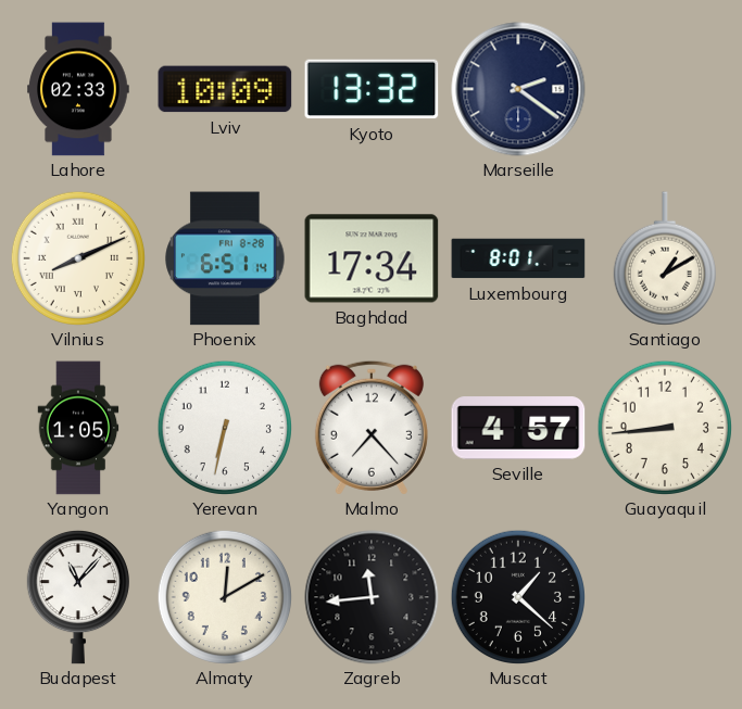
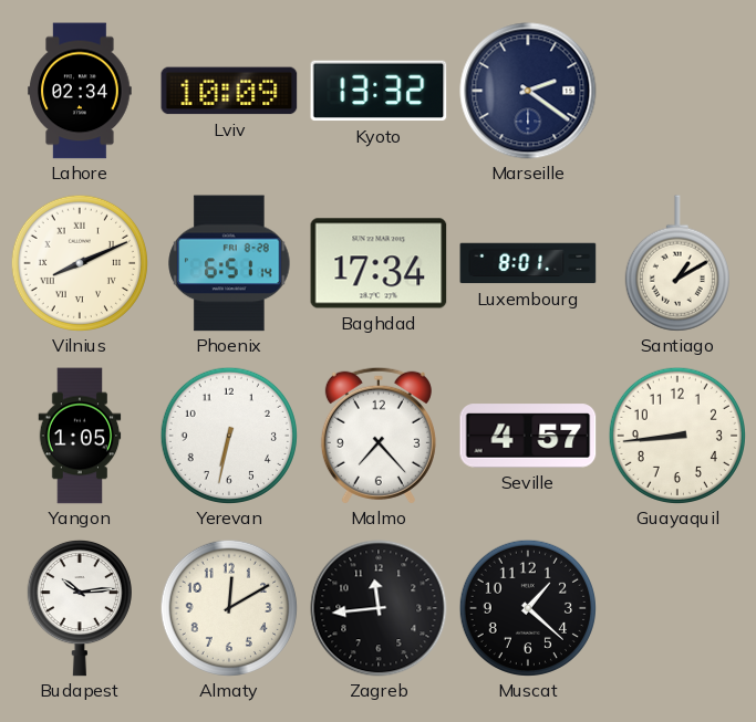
Lahore: 02:33 -> 02:34
Budapest: 11:07 -> 10:14
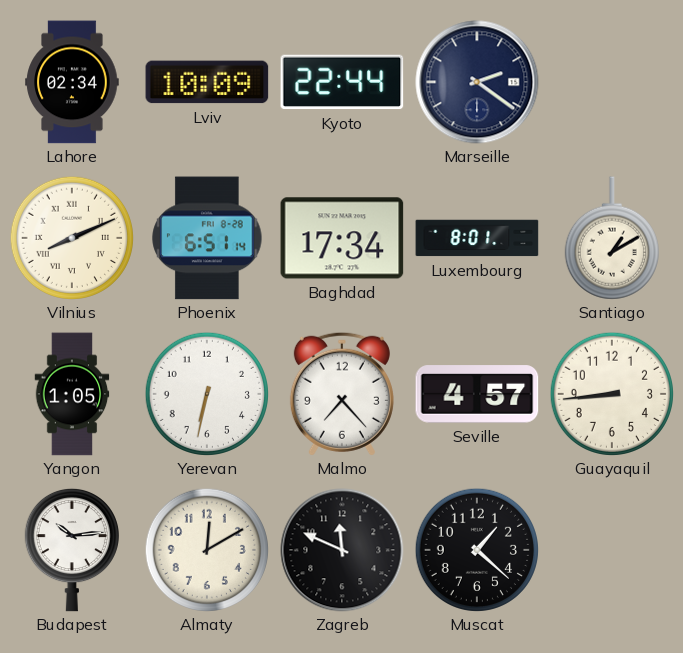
Kyoto: 13:32 -> 22:44
Zagreb: 11:44 -> 11:49
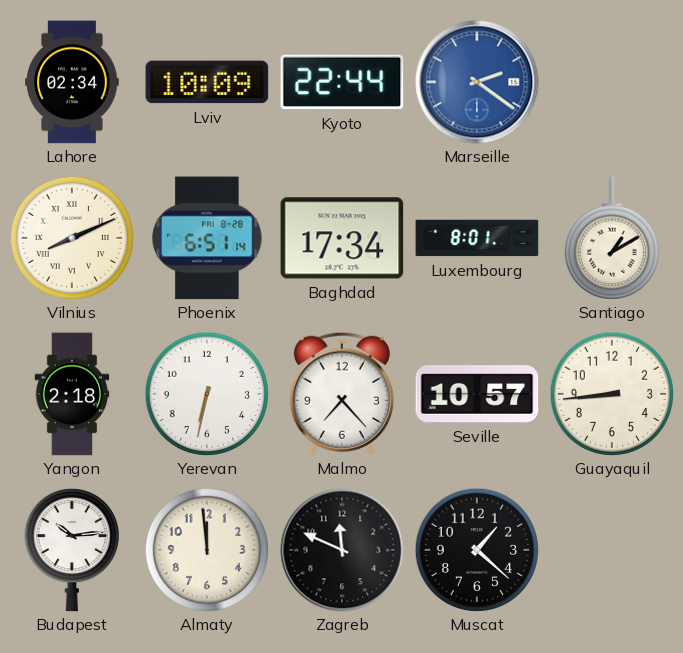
Marseille dial: navy -> blue
Yangon: 1:05 -> 2:18
Seville: 4:57 -> 10:57
Almaty: 12:10 -> 11:59
